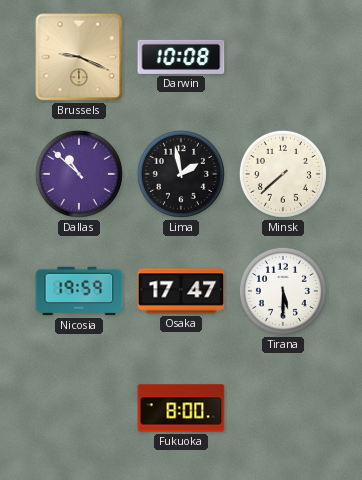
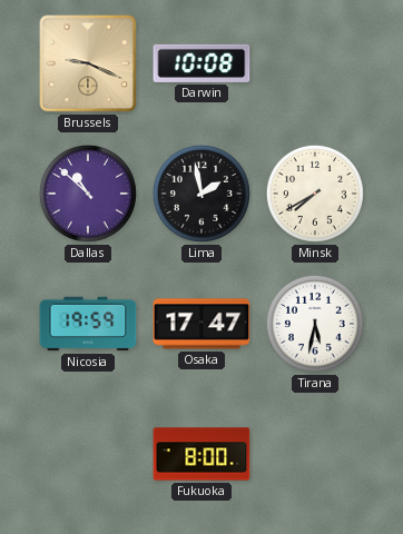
Minsk: 7:38 -> 7:40
Tirana: 5:30 -> 5:32
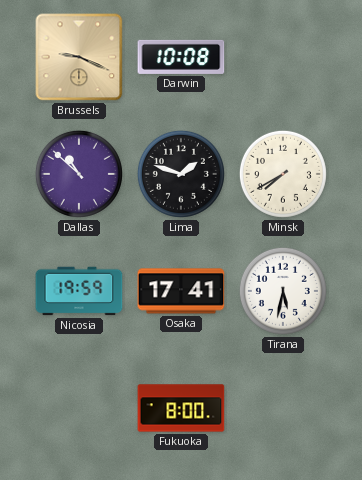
Lima: 1:58 -> 1:48
Osaka: 17:47 -> 17:41
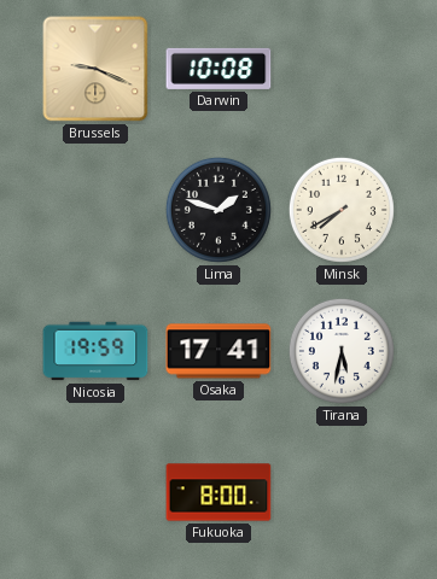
Dallas: 10:52 -> none
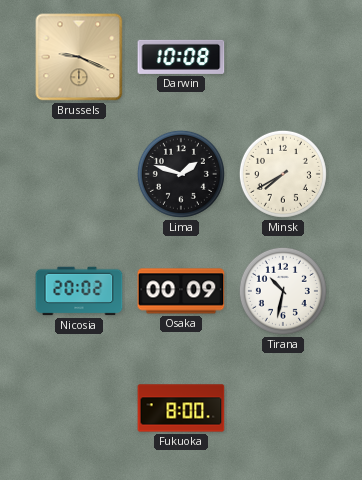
Nicosia: 19:59 -> 20:02
Osaka: 17:41 -> 00:09
Tirana: 5:32 -> 10:32
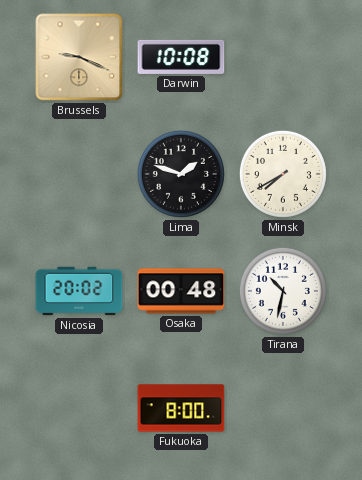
Osaka: 00:09 -> 00:48
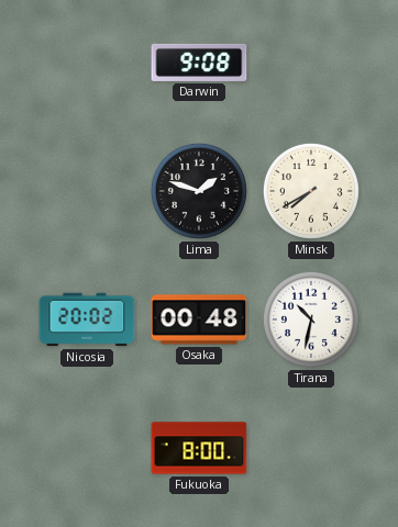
Brussels: 9:19 -> none
Darwin: 10:08 -> 9:08
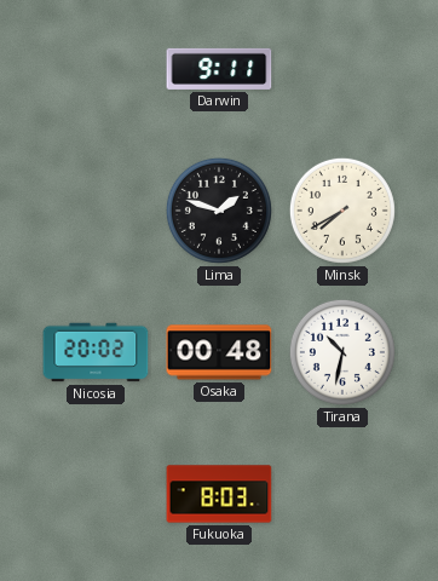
Darwin: 9:08 -> 9:11
Fukuoka: 8:00 -> 8:03
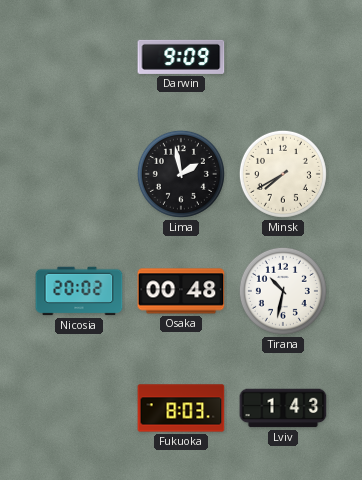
Darwin: 9:11 -> 9:09
Lima: 1:48 -> 1:58
Lviv: none -> 1:43
